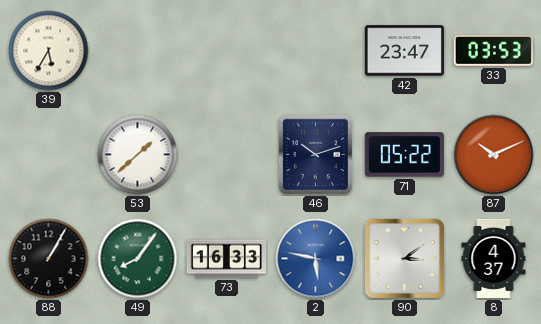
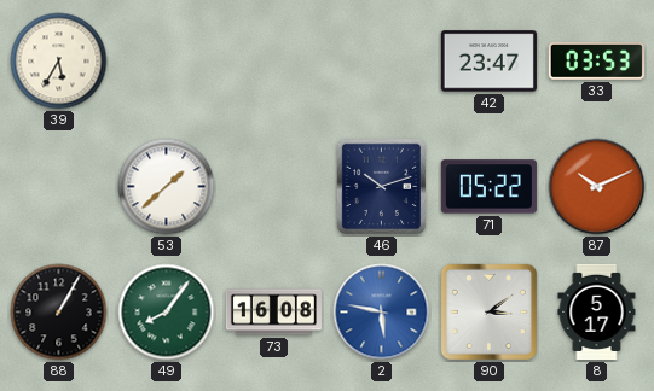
73: 16:33 -> 16:08
8: 4:37 -> 5:17
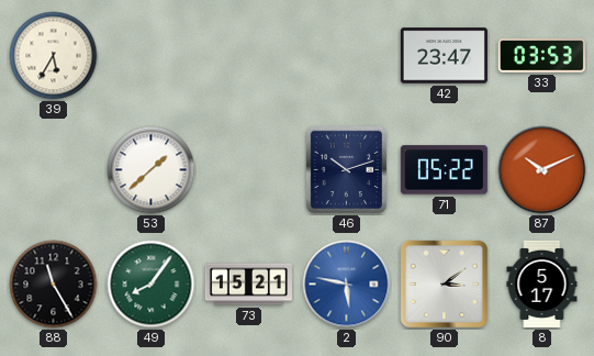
88: 1:05 -> 11:25
73: 16:08 -> 15:21
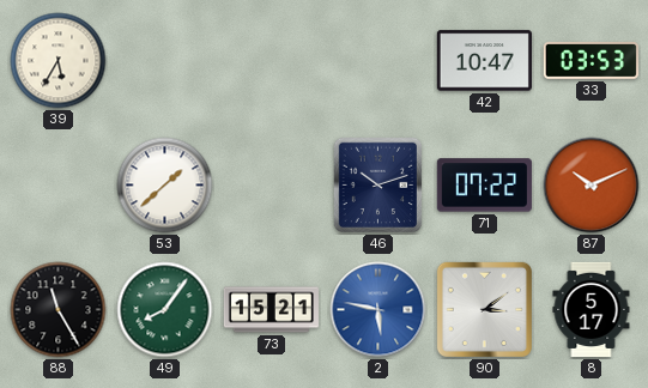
42: 23:47 -> 10:47
71: 05:22 -> 07:22
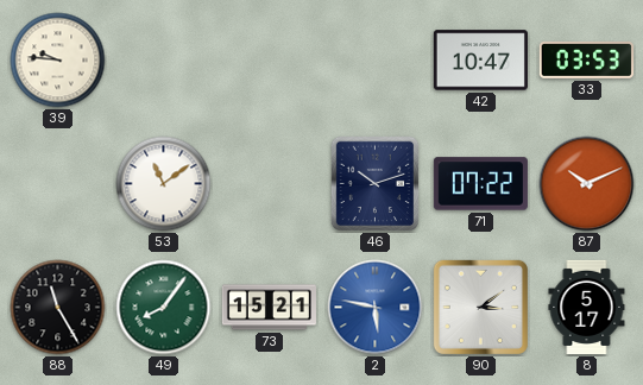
39: 5:35 -> 9:46
53: 1:38 -> 11:09
